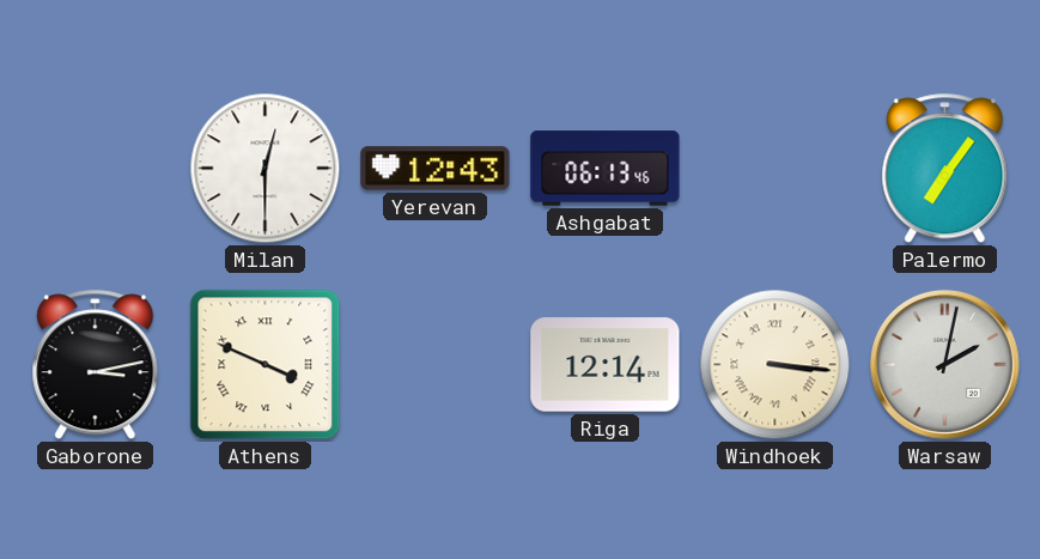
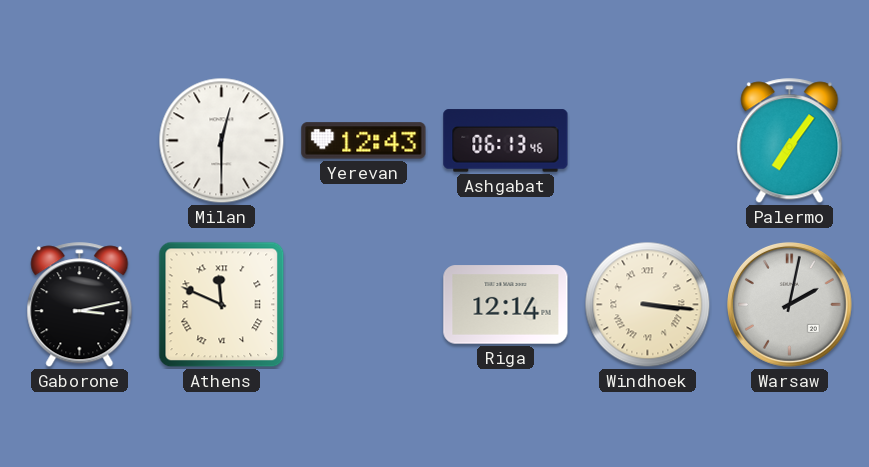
Athens: 3:49 -> 11:49
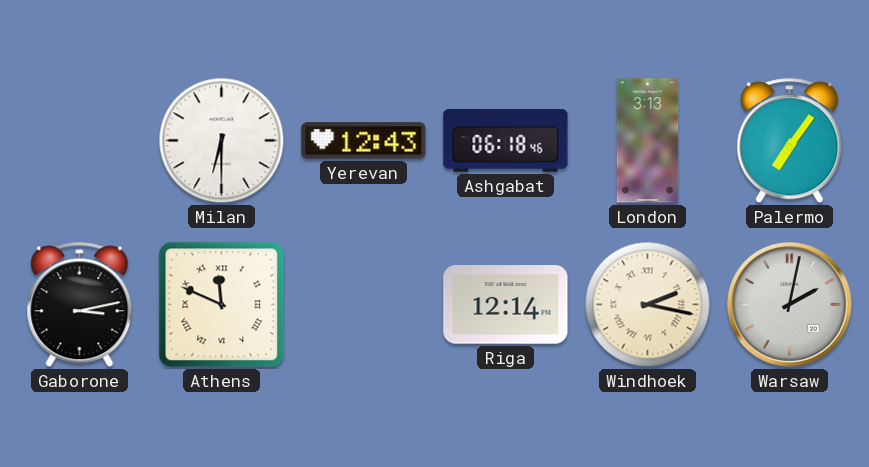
Milan: 12:30 -> 6:30
Ashgabat: 06:13 -> 06:18
London: none -> 3:13
Windhoek: 3:16 -> 2:17
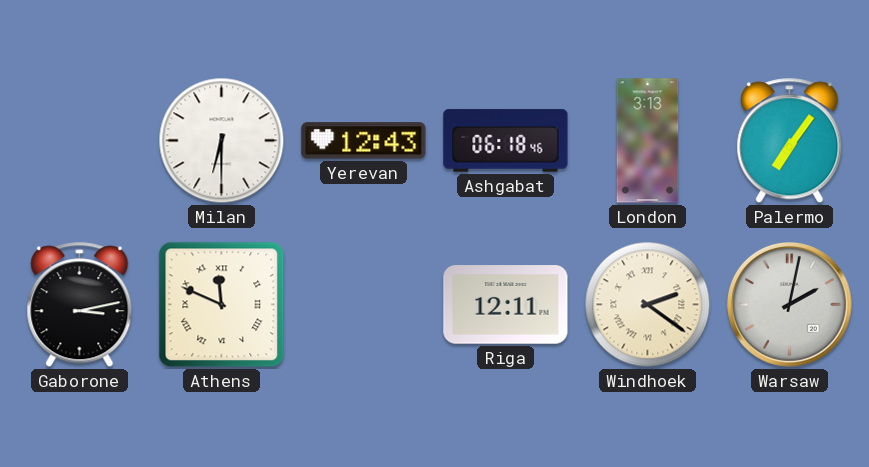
Riga: 12:14 -> 12:11
Windhoek: 2:17 -> 2:21
